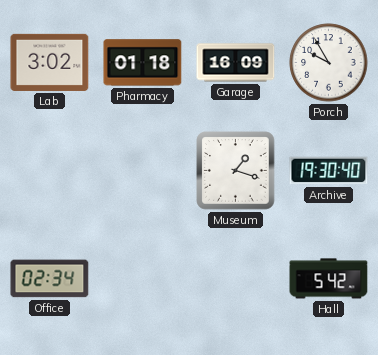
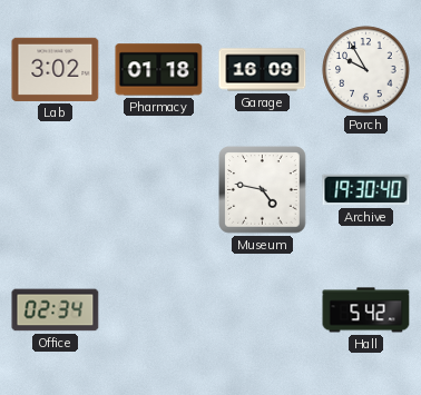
Museum: 1:18 -> 4:47
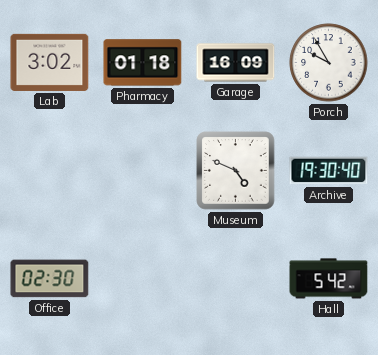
Museum: 4:47 -> 4:49
Office: 02:34 -> 02:30
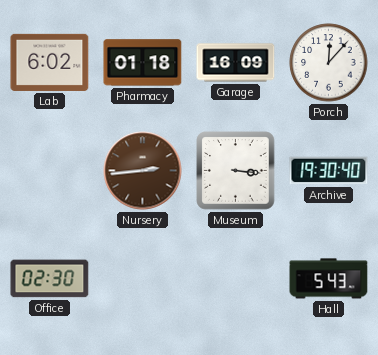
Lab: 3:02 -> 6:02
Porch: 9:55 -> 12:07
Nursery: none -> 2:44
Museum: 4:49 -> 3:16
Hall: 5:42 -> 5:43
